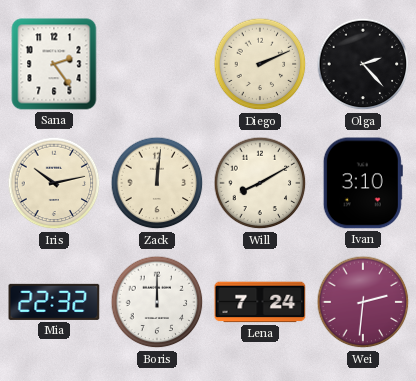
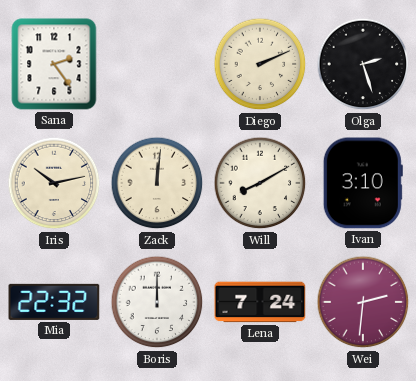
Olga: 2:23 -> 2:27
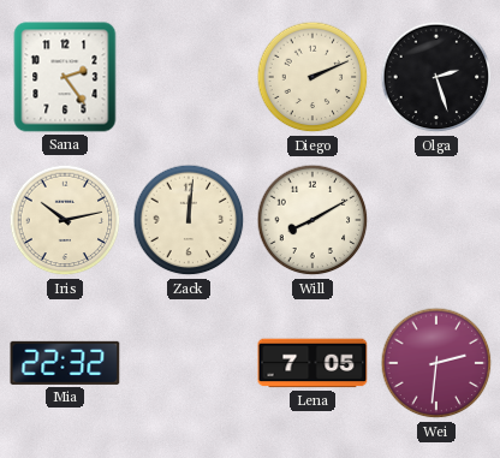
Ivan: 3:10 -> none
Boris: 12:00 -> none
Lena: 7:24 -> 7:05
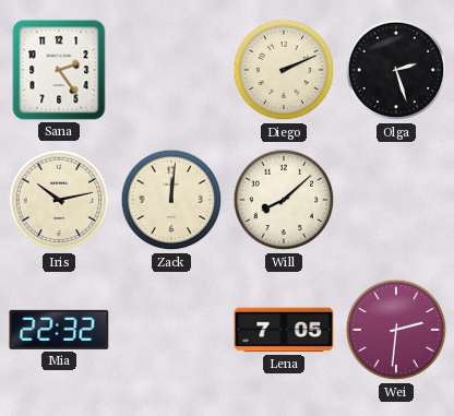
Will: 8:10 -> 8:08
